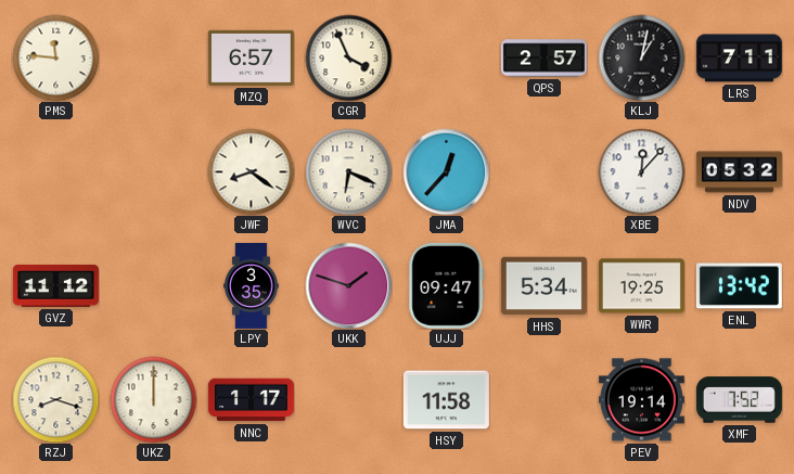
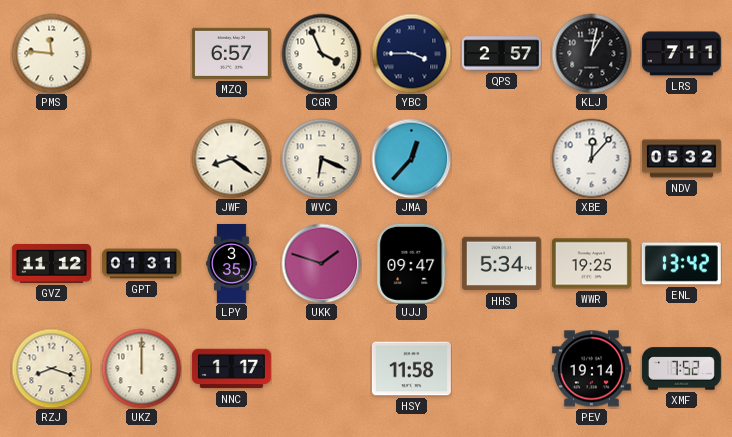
YBC: none -> 3:45
GPT: none -> 01:31
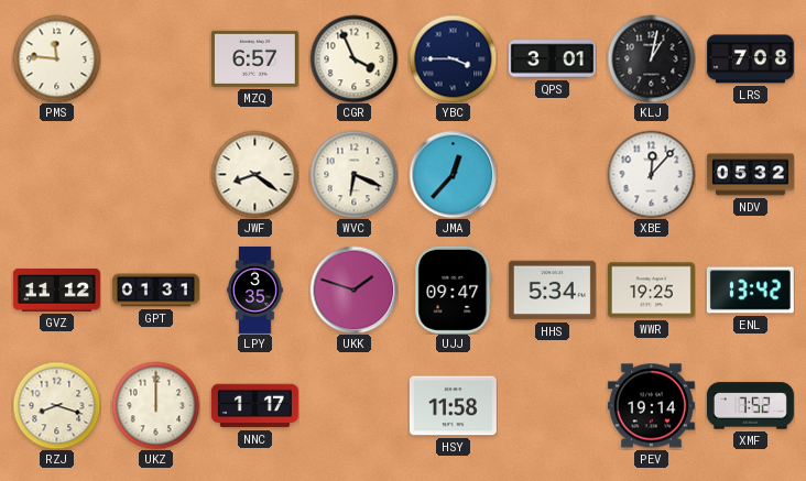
QPS: 2:57 -> 3:01
LRS: 7:11 -> 7:08
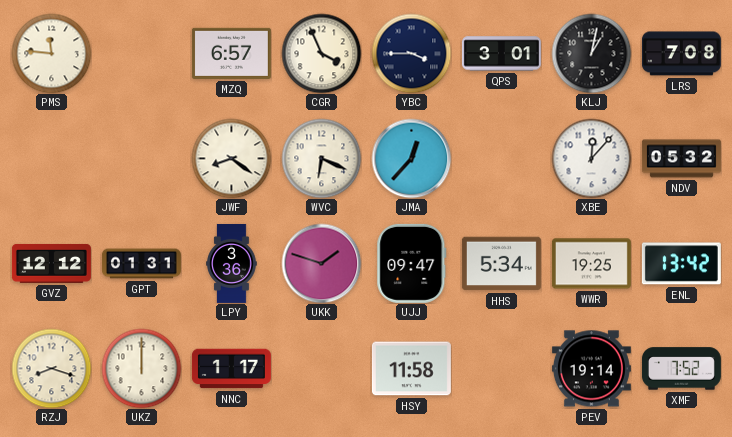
GVZ: 11:12 -> 12:12
LPY: 3:35 -> 3:36
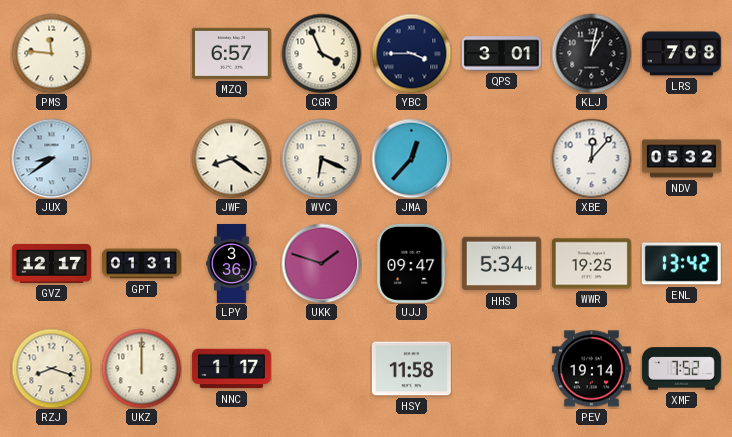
JUX: none -> 8:39
GVZ: 12:12 -> 12:17
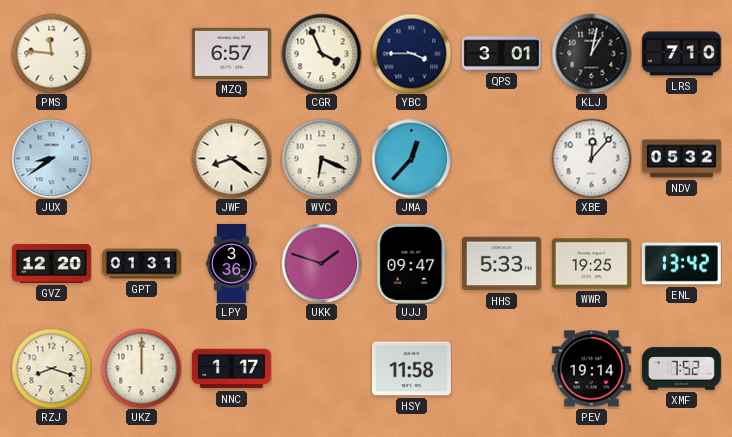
LRS: 7:08 -> 7:10
GVZ: 12:17 -> 12:20
HHS: 5:34 -> 5:33
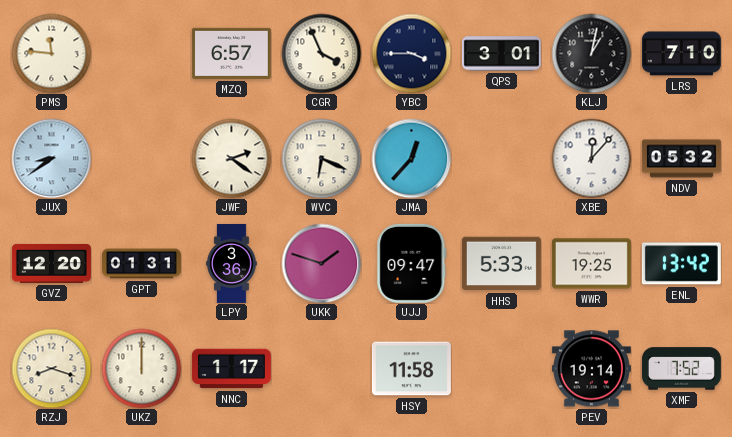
JWF: 8:21 -> 2:21
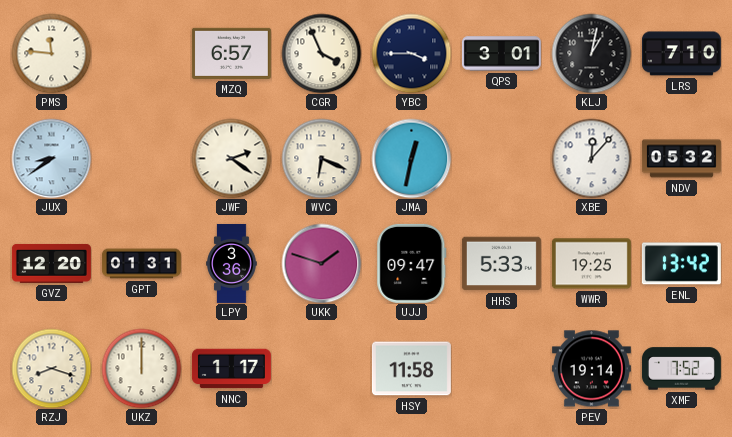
JMA: 12:37 -> 12:32
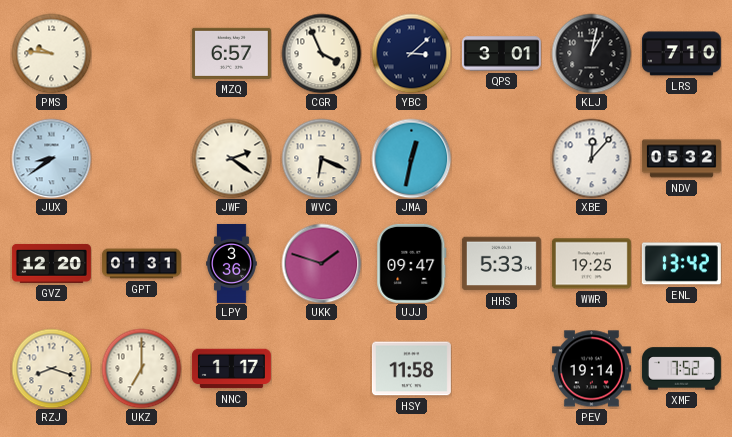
PMS: 11:46 -> 9:46
YBC: 3:45 -> 3:08
UKZ: 12:00 -> 7:00
